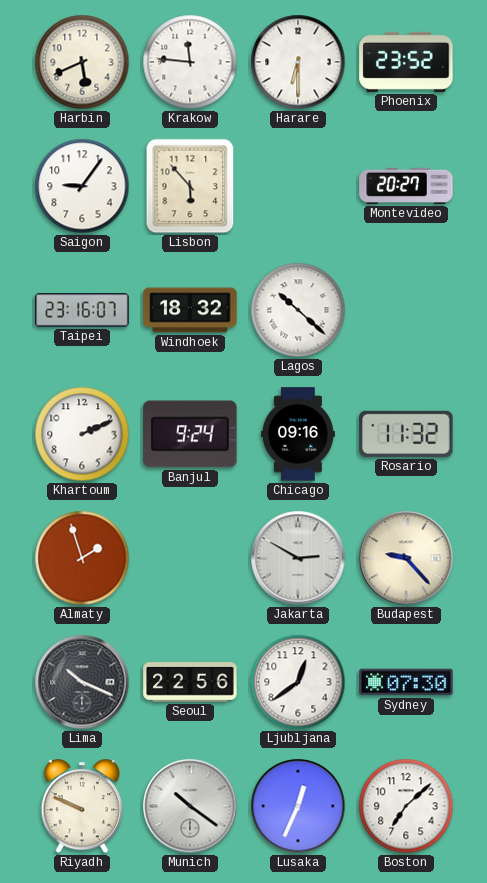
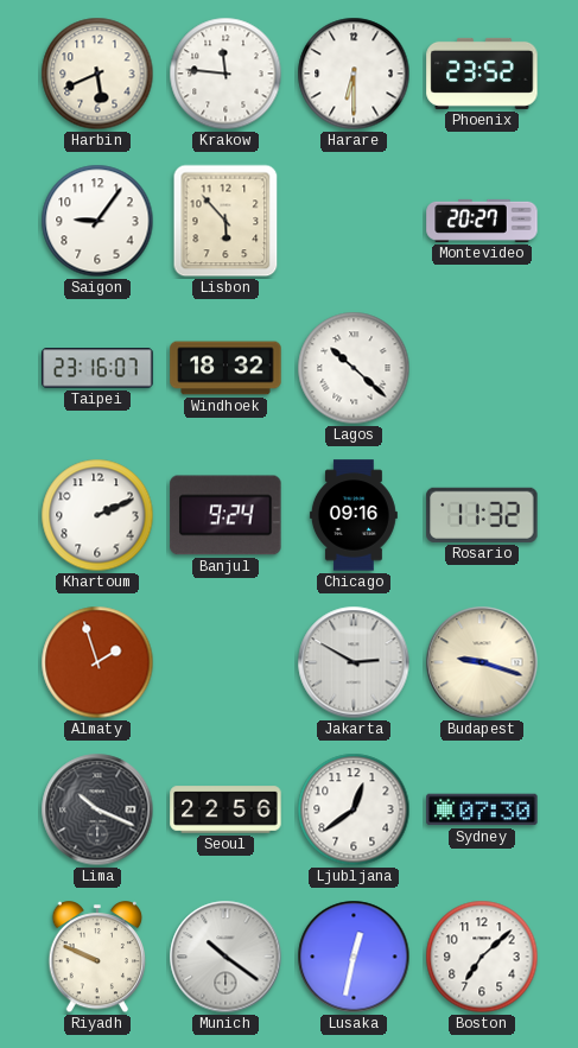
Budapest: 9:23 -> 9:18
Lusaka: 12:34 -> 12:32
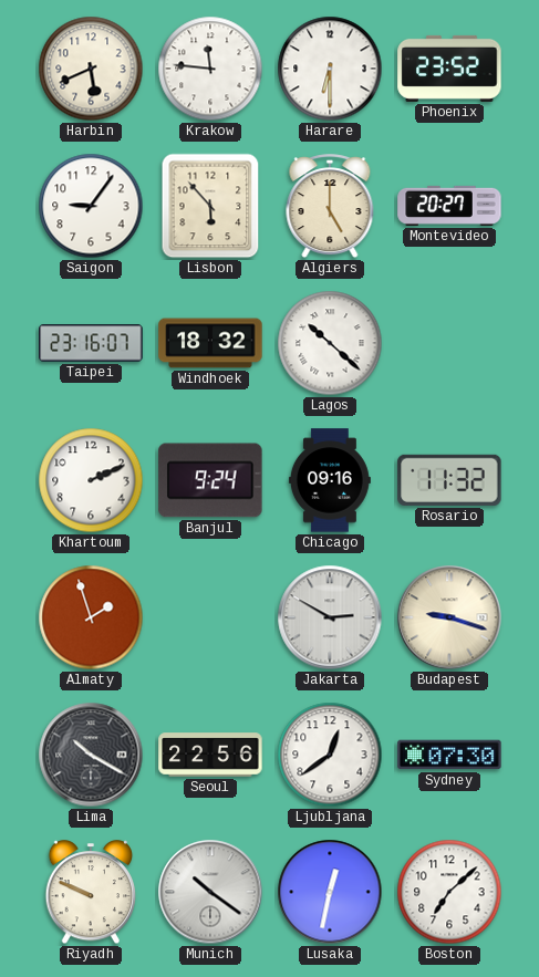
Algiers: none -> 5:00
Lima: 10:19 -> 10:20
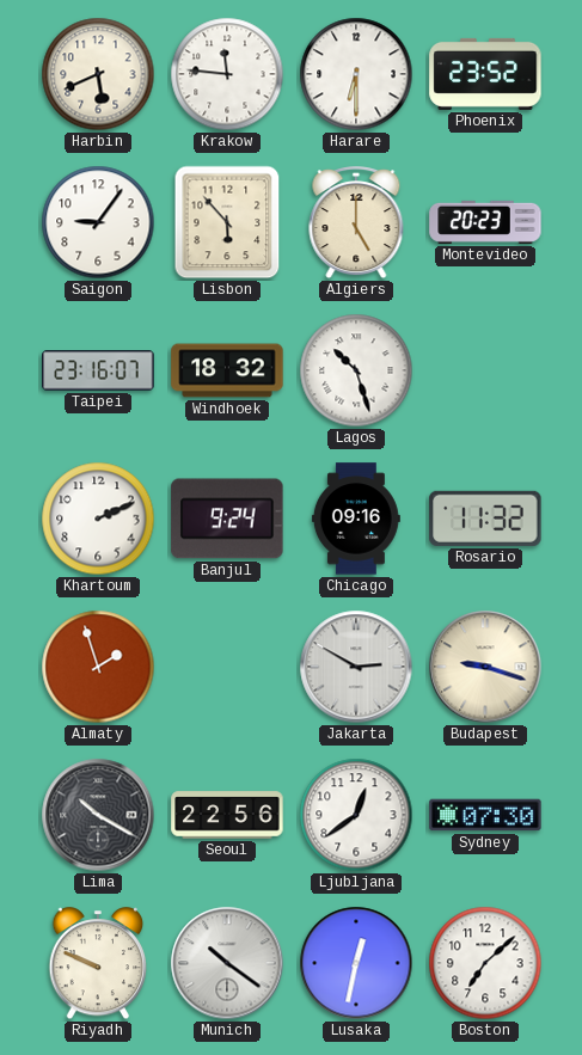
Montevideo: 20:27 -> 20:23
Lagos: 10:22 -> 10:27
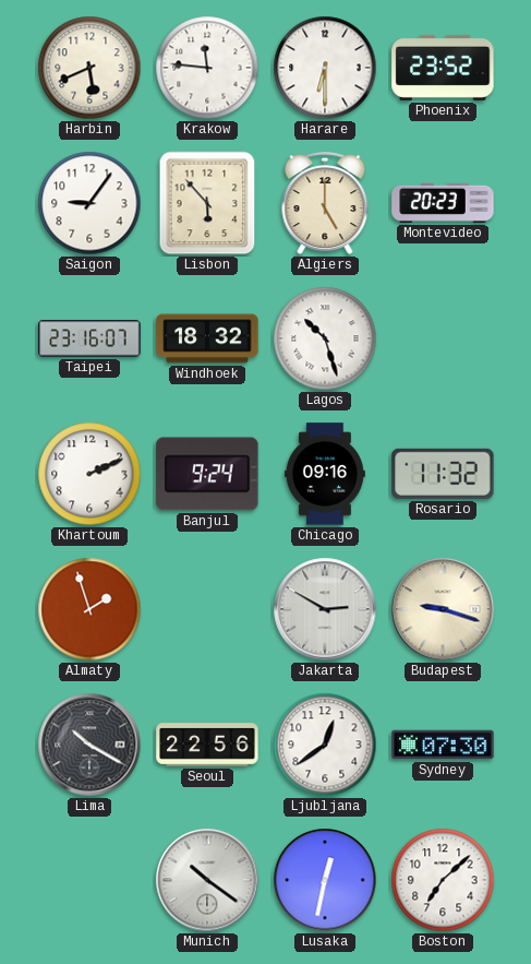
Riyadh: 9:49 -> none
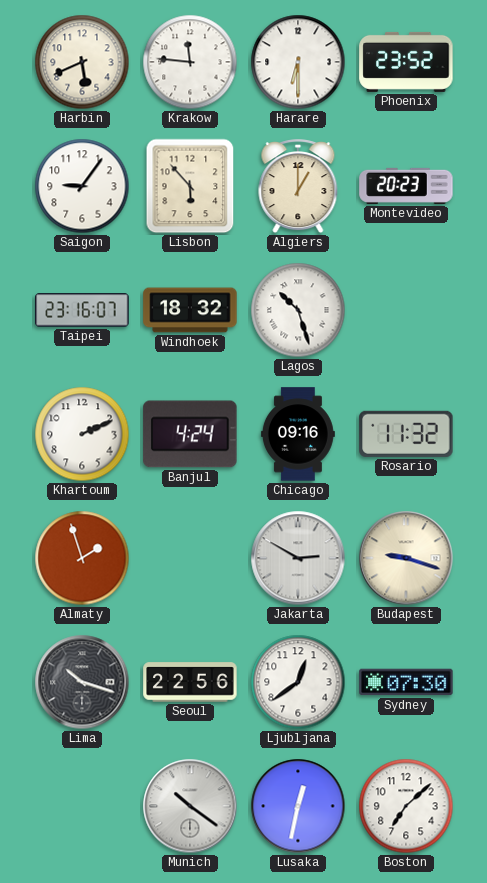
Algiers: 5:00 -> 1:00
Banjul: 9:24 -> 4:24
Lima: 10:20 -> 10:18
